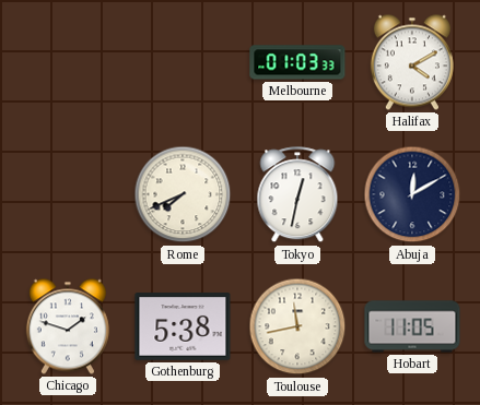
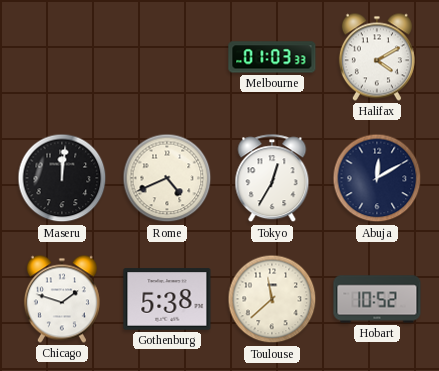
Maseru: none -> 12:01
Rome: 7:41 -> 4:41
Tokyo: 12:32 -> 12:35
Toulouse: 11:43 -> 11:38
Hobart: 11:05 -> 10:52
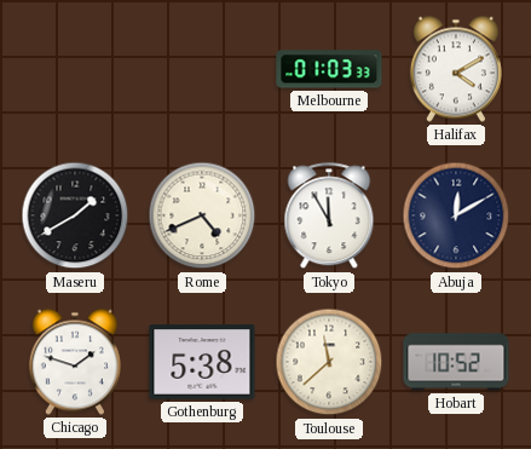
Maseru: 12:01 -> 1:40
Tokyo: 12:35 -> 11:55
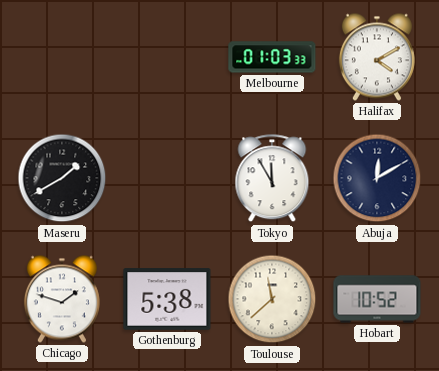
Rome: 4:41 -> none
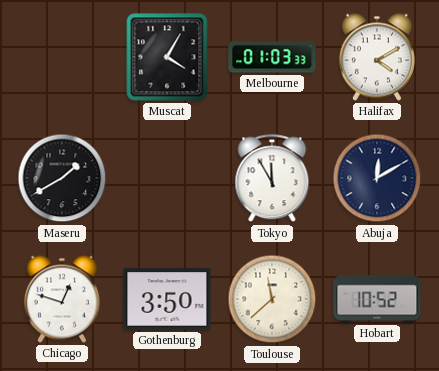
Muscat: none -> 4:05
Chicago: 1:48 -> 12:48
Gothenburg: 5:38 -> 3:50
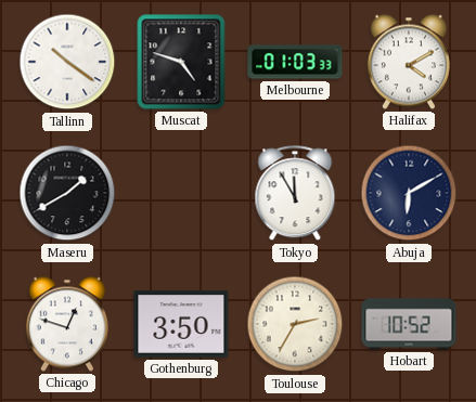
Tallinn: none -> 10:21
Muscat: 4:05 -> 4:48
Abuja: 12:10 -> 6:10
Toulouse: 11:38 -> 2:35
